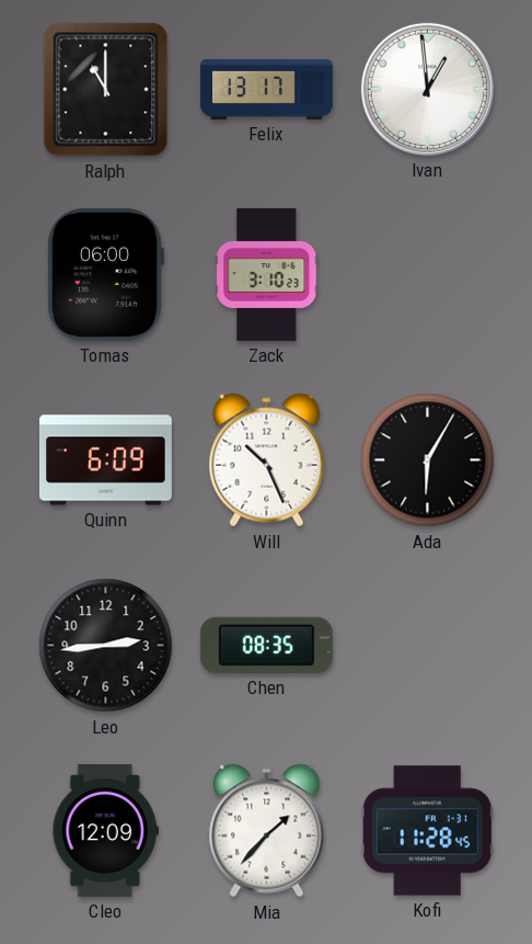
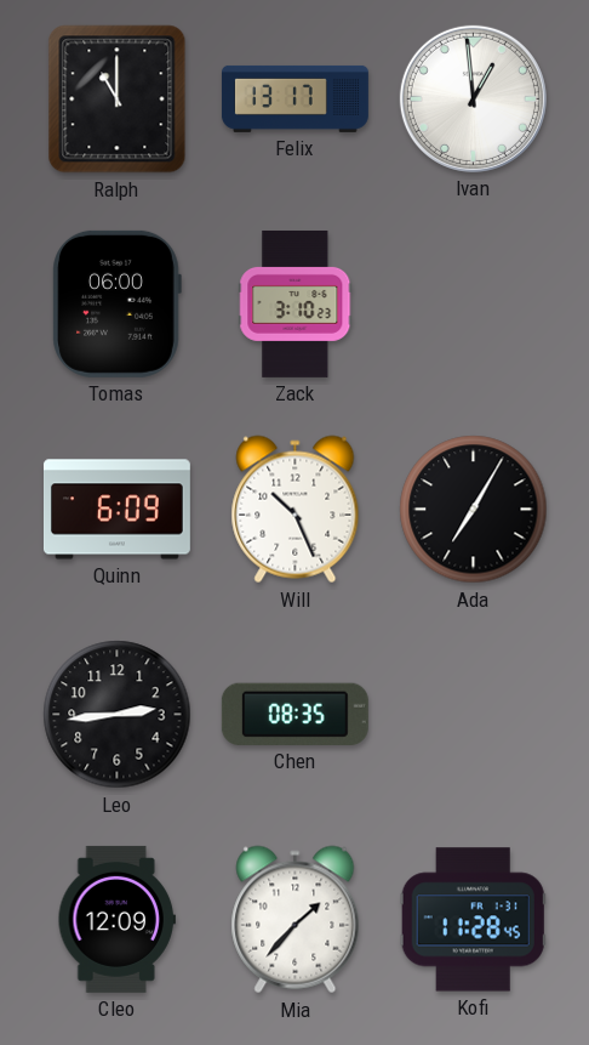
Ada: 6:05 -> 7:05
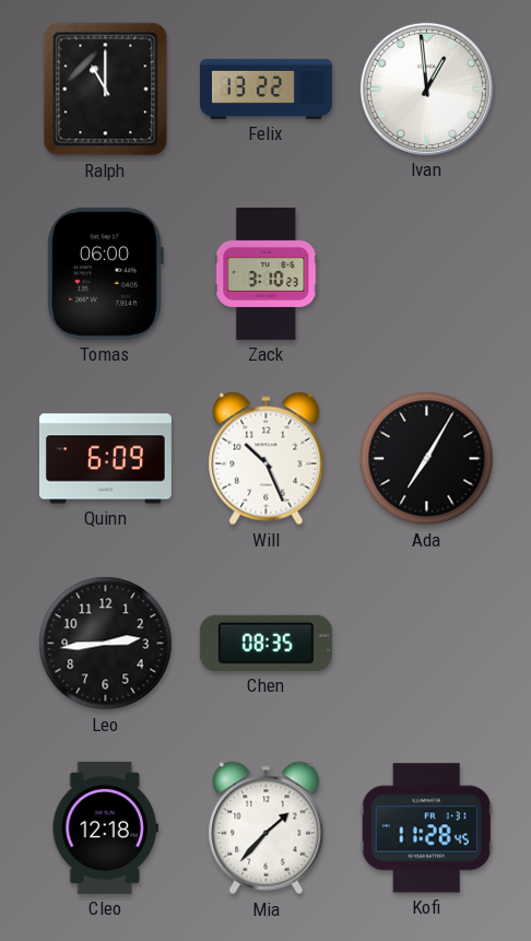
Felix: 13:17 -> 13:22
Cleo: 12:09 -> 12:18
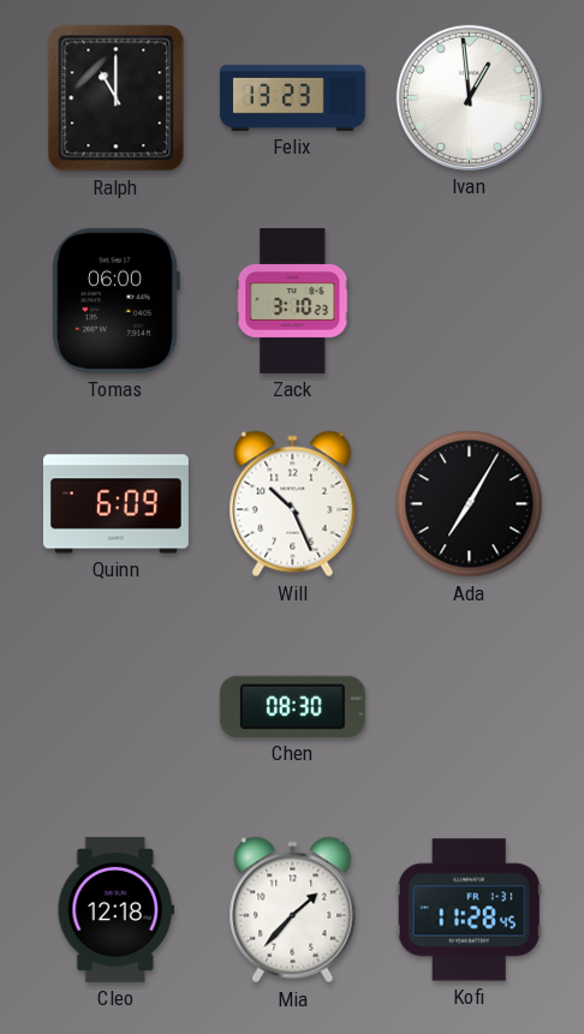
Felix: 13:22 -> 13:23
Leo: 2:44 -> none
Chen: 08:35 -> 08:30
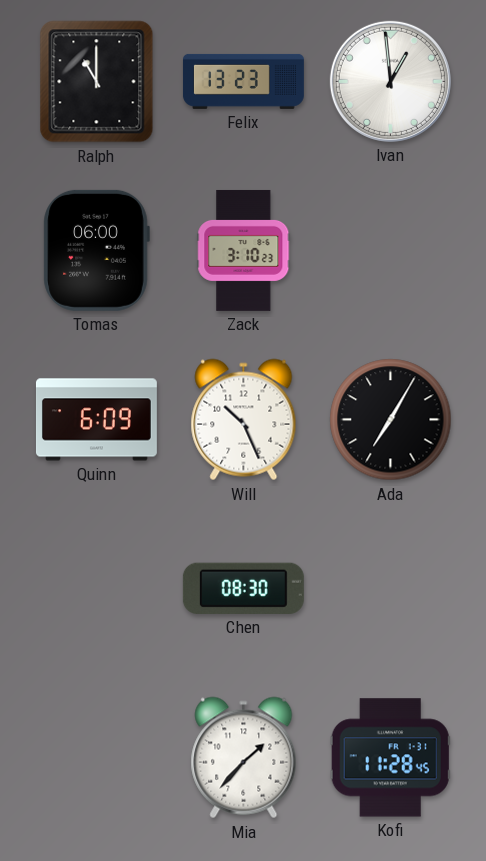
Cleo: 12:18 -> none
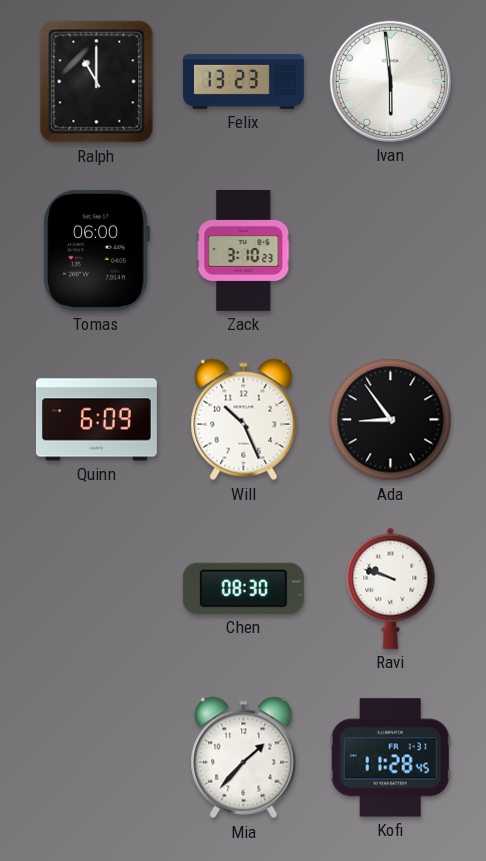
Ivan: 12:59 -> 5:59
Ada: 7:05 -> 8:54
Ravi: none -> 9:48
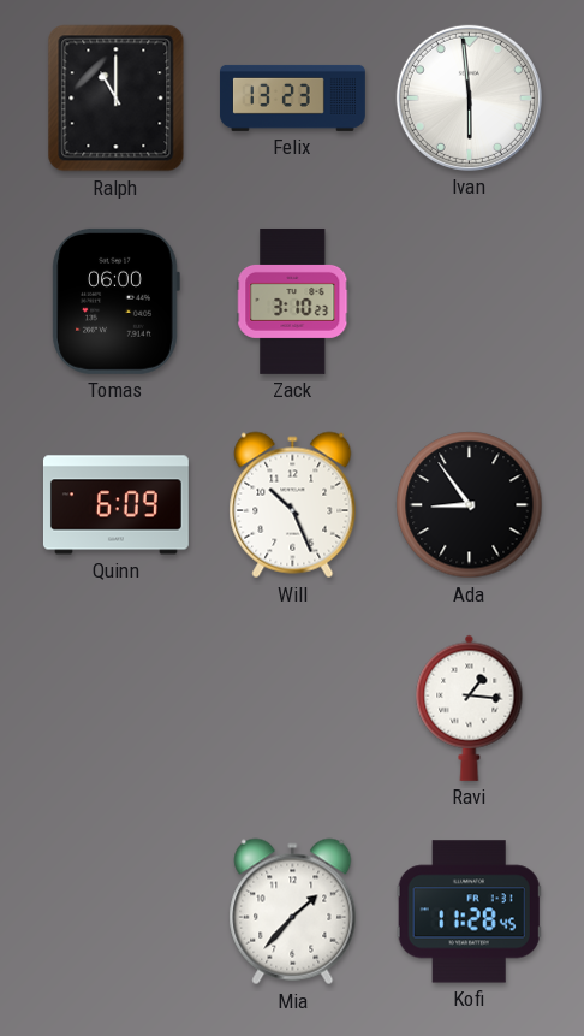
Chen: 08:30 -> none
Ravi: 9:48 -> 1:16
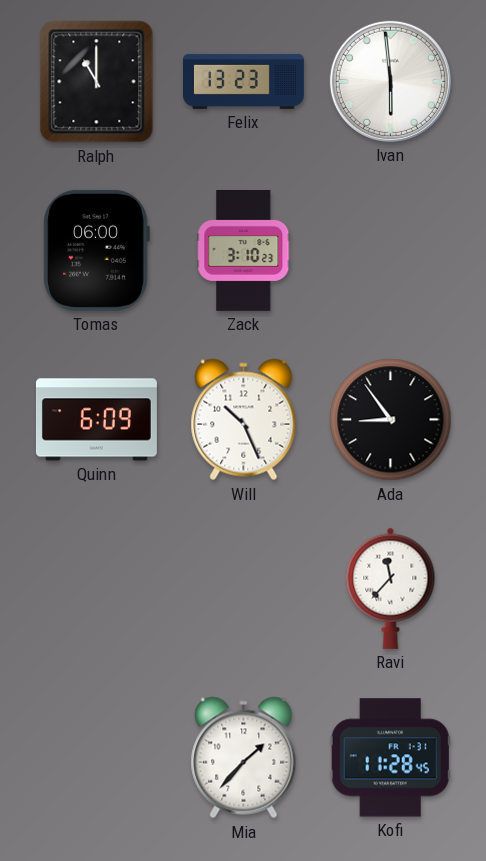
Ravi: 1:16 -> 11:37
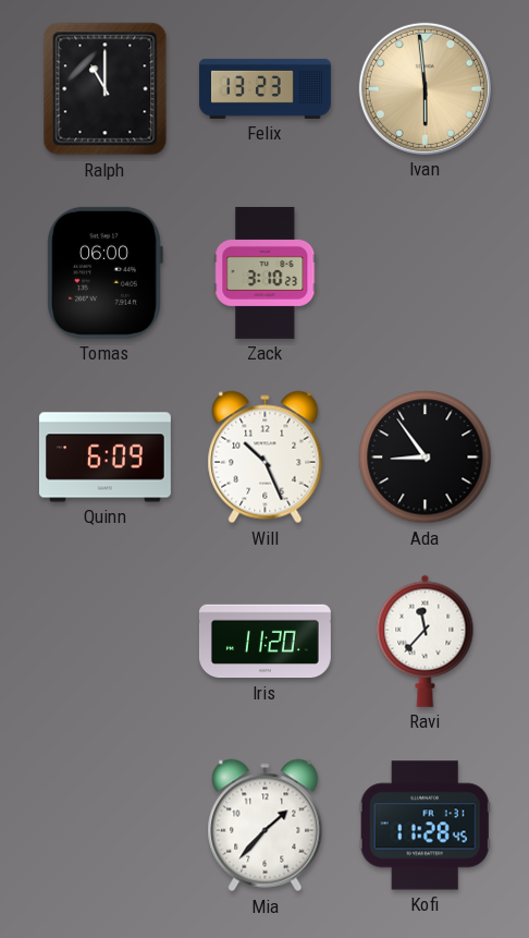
Ivan dial: white -> champagne
Iris: none -> 11:20
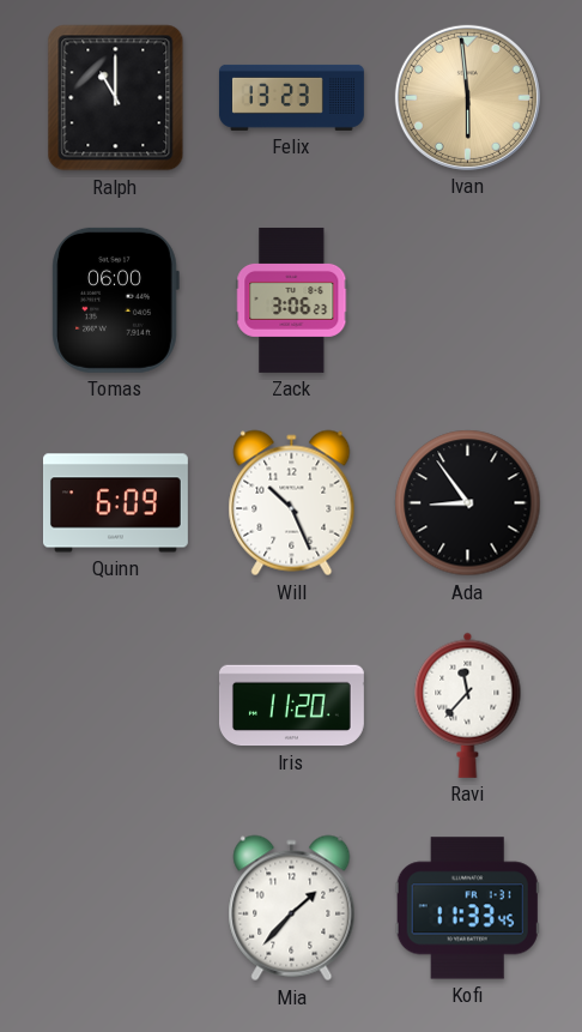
Zack: 3:10 -> 3:06
Kofi: 11:28 -> 11:33
